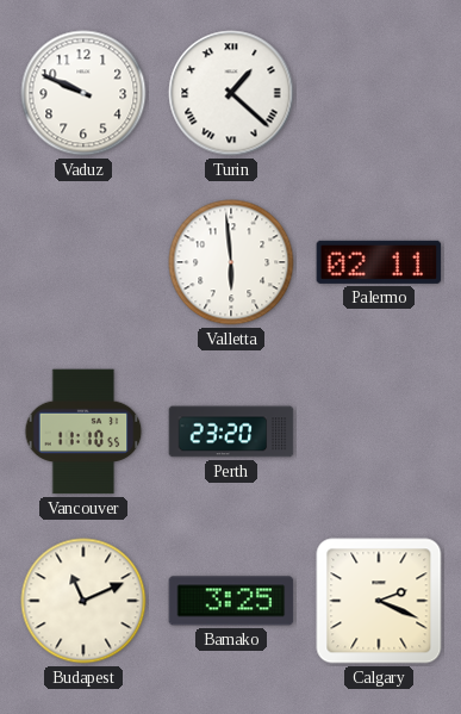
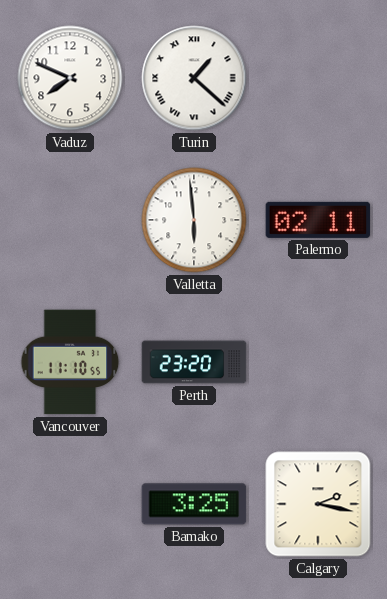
Vaduz: 9:49 -> 7:49
Budapest: 11:11 -> none
Calgary: 2:19 -> 2:17
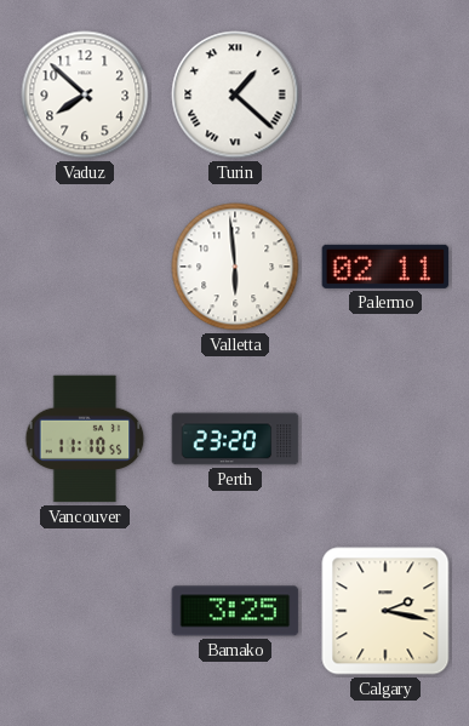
Vaduz: 7:49 -> 7:52
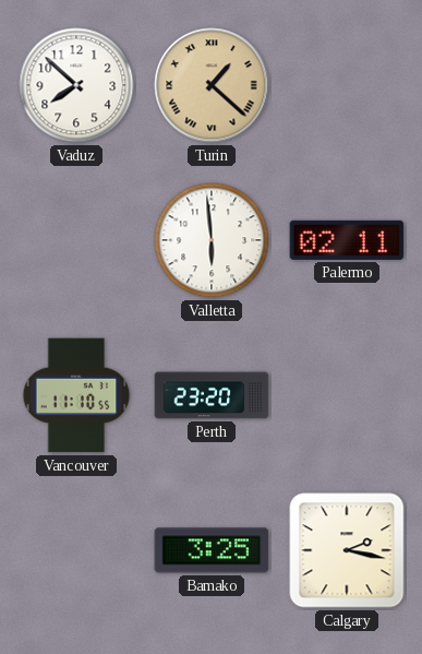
Turin dial: white -> champagne
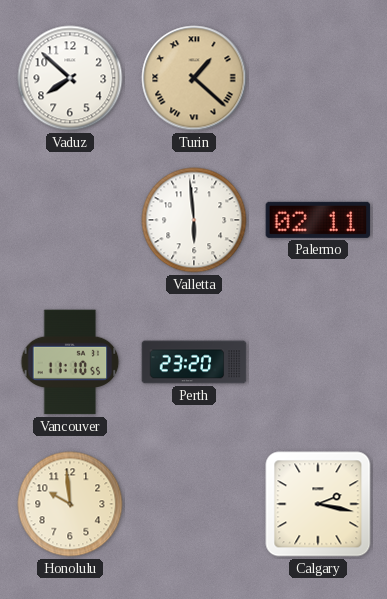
Honolulu: none -> 9:59
Bamako: 3:25 -> none
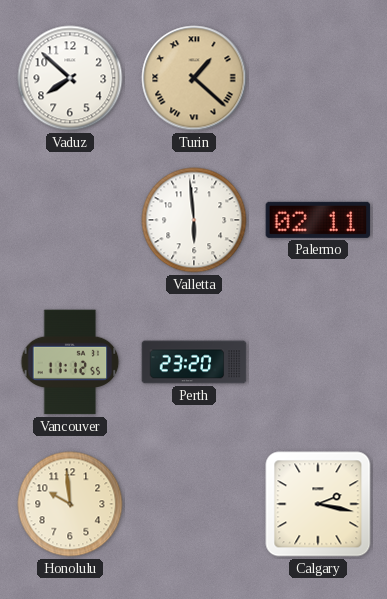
Vancouver: 11:10 -> 11:12
